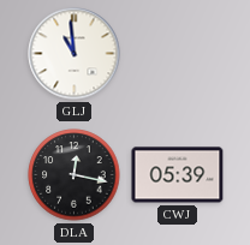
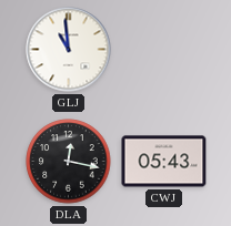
CWJ: 05:39 -> 05:43
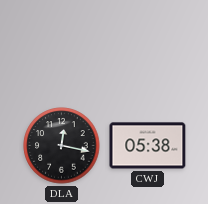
GLJ: 10:59 -> none
CWJ: 05:43 -> 05:38
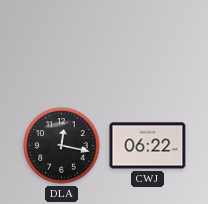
CWJ: 05:38 -> 06:22
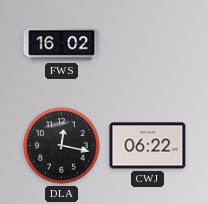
FWS: none -> 16:02
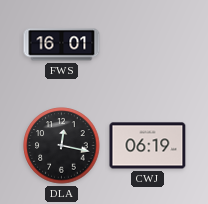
FWS: 16:02 -> 16:01
CWJ: 06:22 -> 06:19
